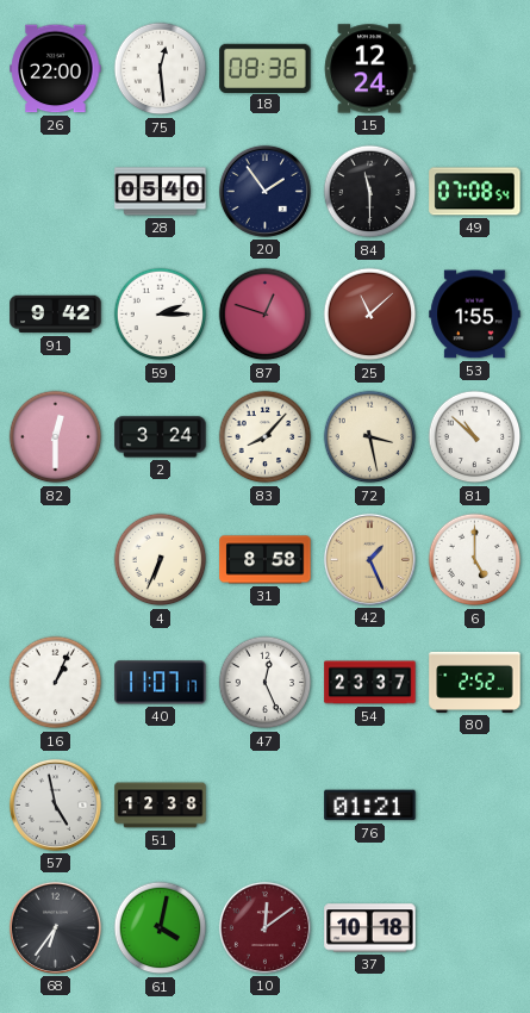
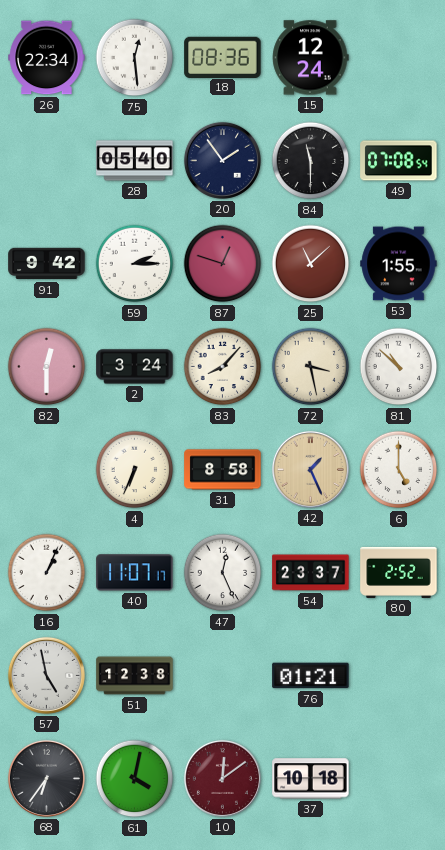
26: 22:00 -> 22:34
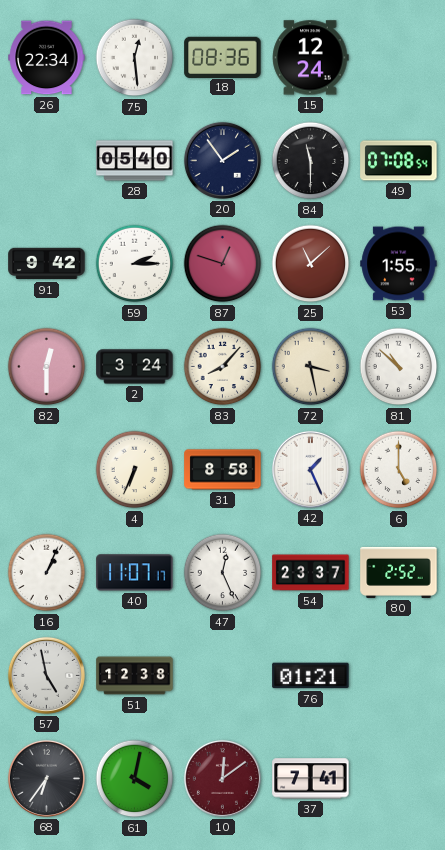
42 dial: champagne -> white
37: 10:18 -> 7:41
